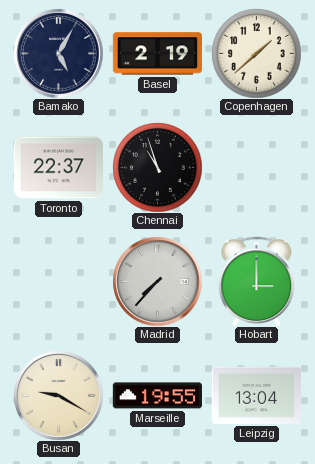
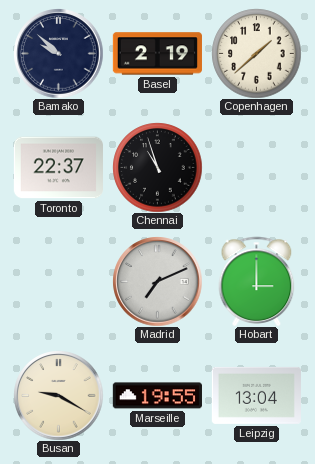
Bamako: 5:05 -> 9:52
Madrid: 7:37 -> 7:11
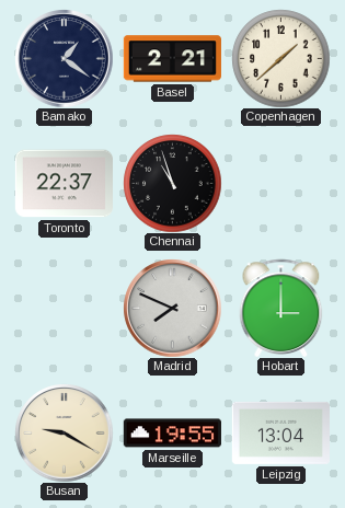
Bamako: 9:52 -> 1:21
Basel: 2:19 -> 2:21
Madrid: 7:11 -> 7:49
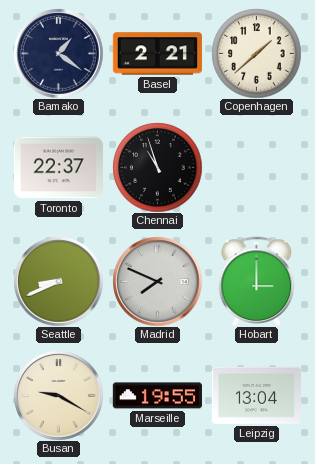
Seattle: none -> 8:41
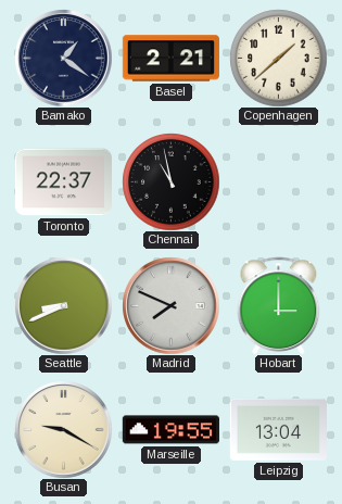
Chennai: 10:57 -> 10:58
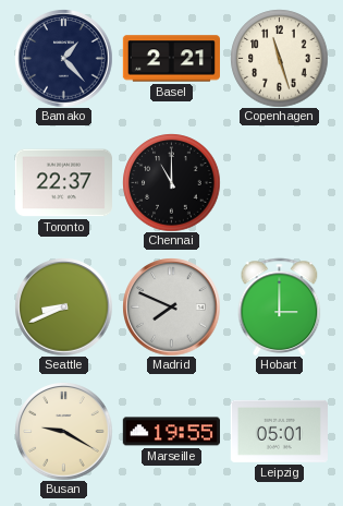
Bamako: 1:21 -> 1:23
Copenhagen: 1:38 -> 11:27
Chennai: 10:58 -> 11:00
Leipzig: 13:04 -> 05:01
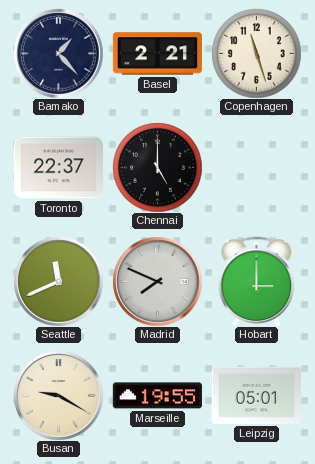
Chennai: 11:00 -> 5:00
Seattle: 8:41 -> 11:41
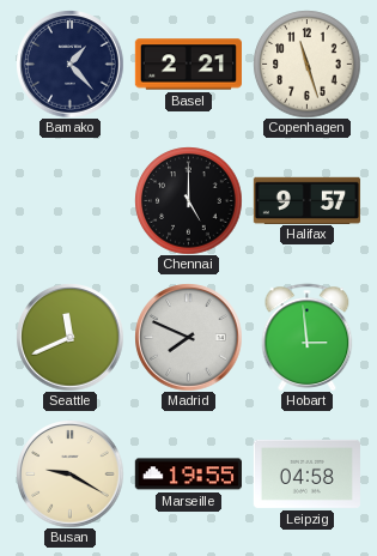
Toronto: 22:37 -> none
Halifax: none -> 9:57
Hobart: 3:00 -> 2:59
Leipzig: 05:01 -> 04:58
